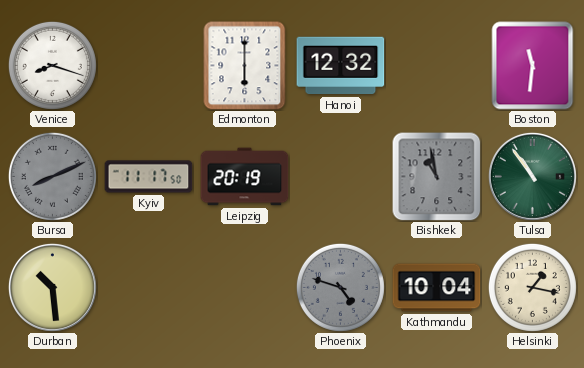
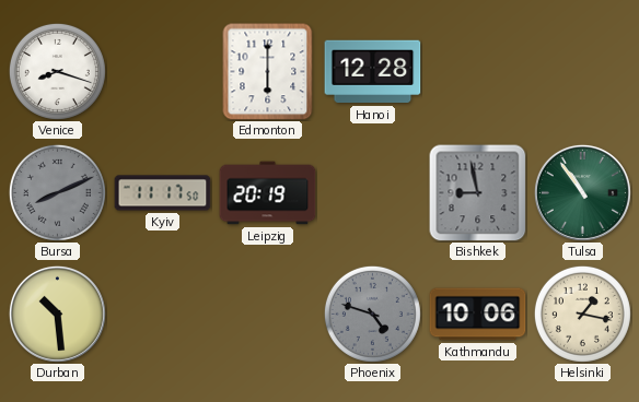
Hanoi: 12:32 -> 12:28
Boston: 11:31 -> none
Bishkek: 10:58 -> 8:58
Kathmandu: 10:04 -> 10:06
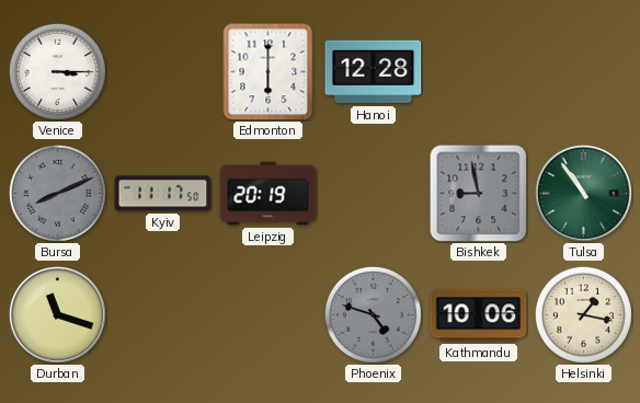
Venice: 8:18 -> 3:15
Durban: 10:29 -> 11:18
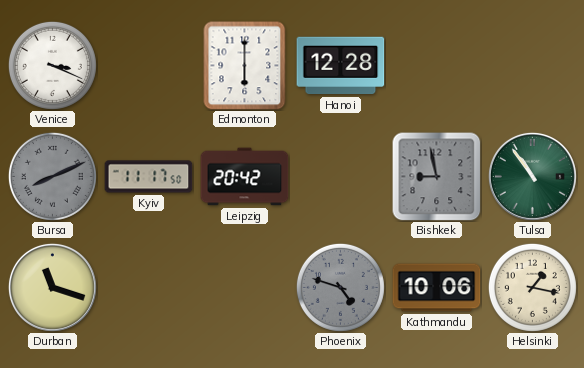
Venice: 3:15 -> 3:19
Leipzig: 20:19 -> 20:42
